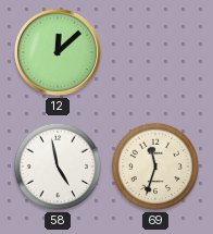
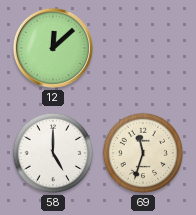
58: 4:58 -> 5:00
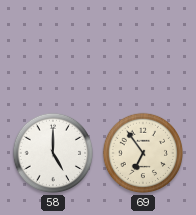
12: 12:08 -> none
69: 11:33 -> 6:54
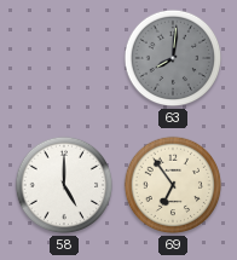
63: none -> 8:01
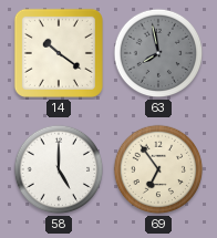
14: none -> 10:21
63: 8:01 -> 7:58
